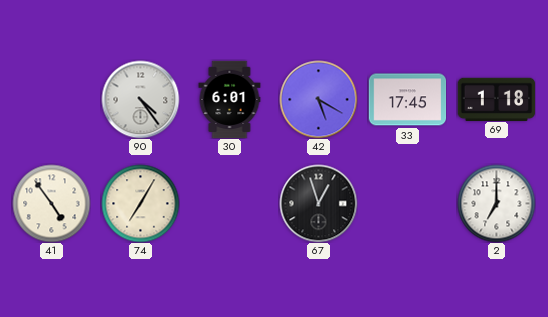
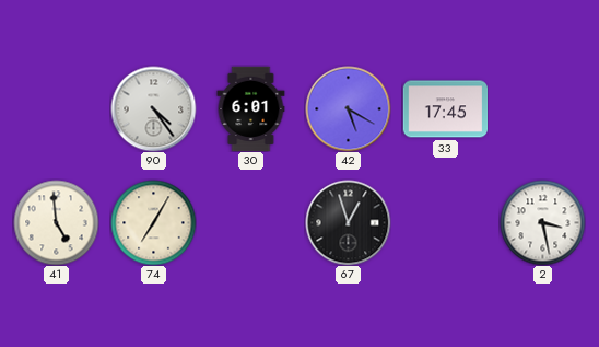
69: 1:18 -> none
41: 4:54 -> 4:59
2: 7:00 -> 3:28
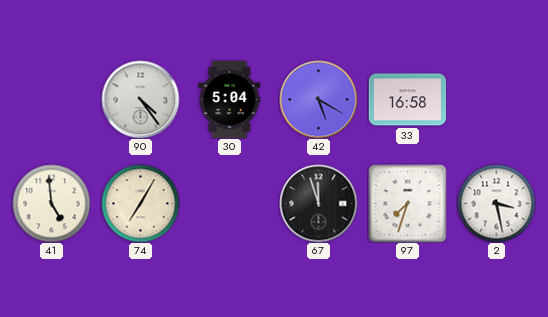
30: 6:01 -> 5:04
33: 17:45 -> 16:58
67: 12:57 -> 11:57
97: none -> 7:33
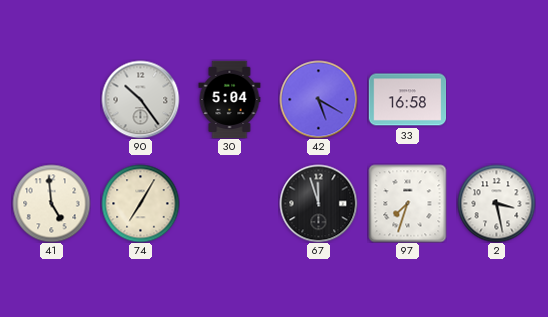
90: 4:24 -> 10:24
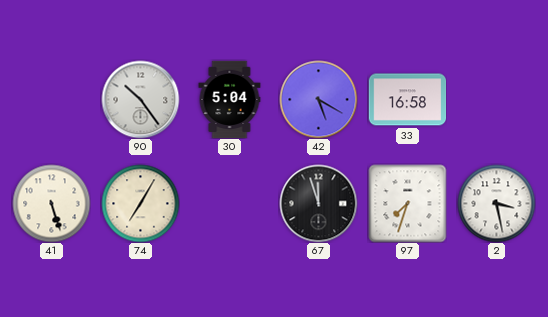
41: 4:59 -> 5:27
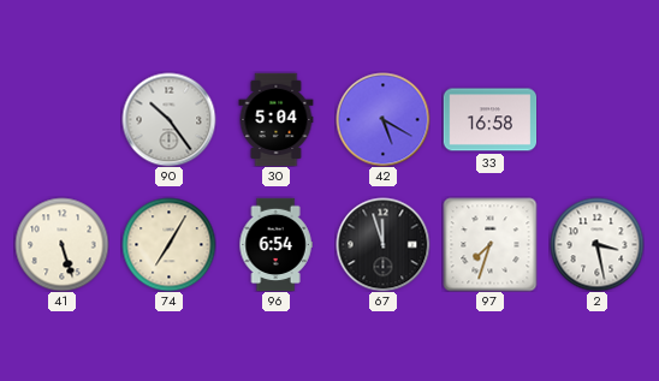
96: none -> 6:54
